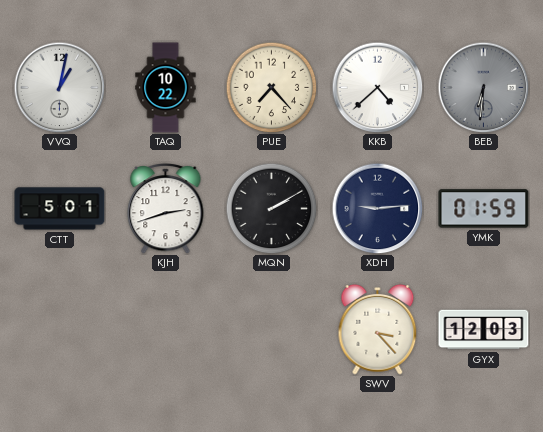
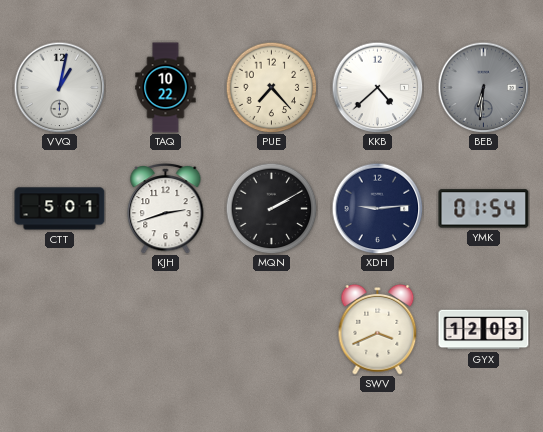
YMK: 01:59 -> 01:54
SWV: 3:23 -> 3:41
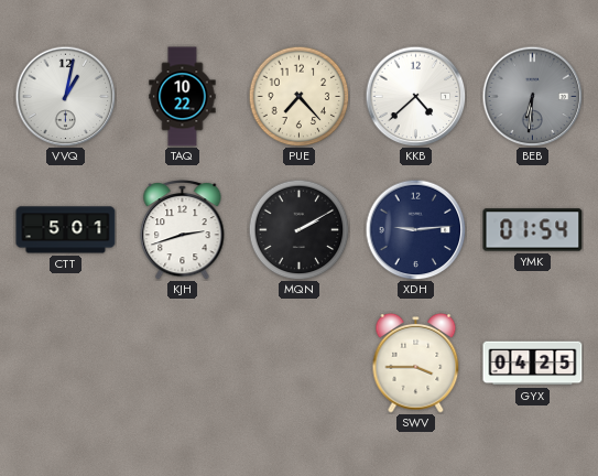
SWV: 3:41 -> 3:45
GYX: 12:03 -> 04:25
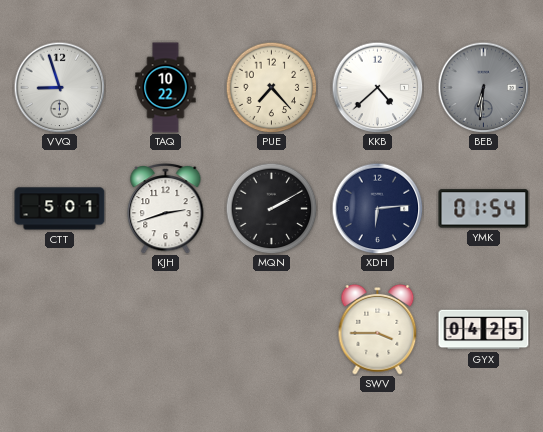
VVQ: 1:02 -> 8:57
XDH: 9:14 -> 6:14
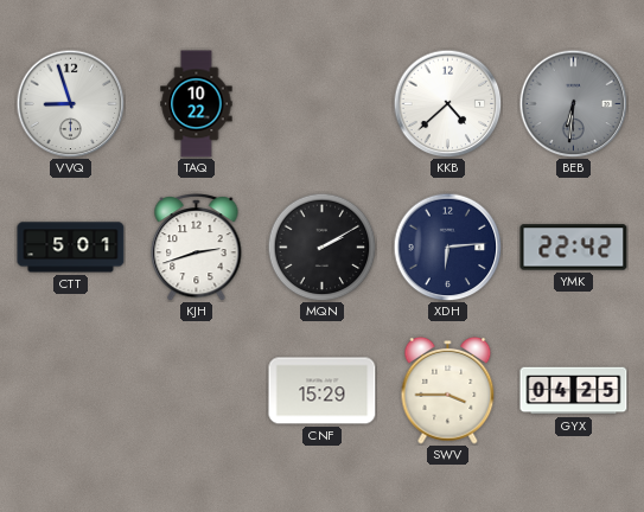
PUE: 7:23 -> none
YMK: 01:54 -> 22:42
CNF: none -> 15:29
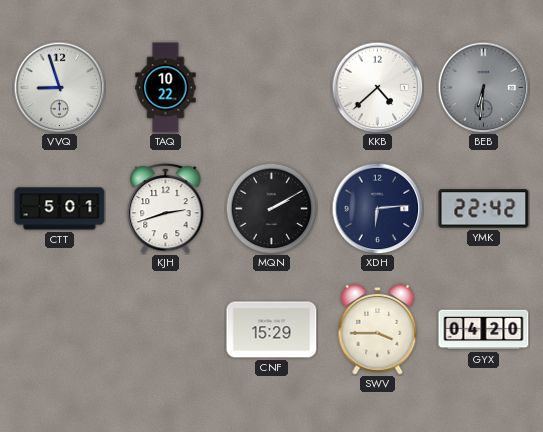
GYX: 04:25 -> 04:20
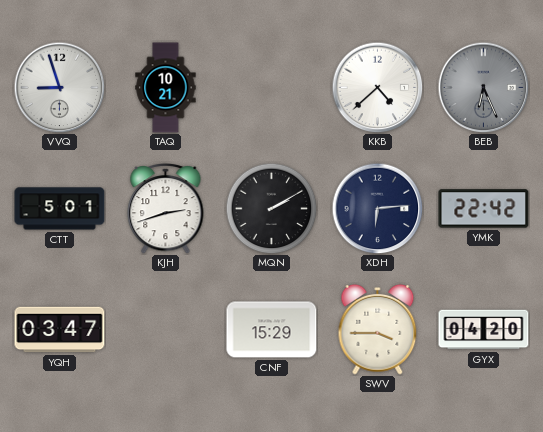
TAQ: 10:22 -> 10:21
BEB: 6:31 -> 6:26
YQH: none -> 03:47
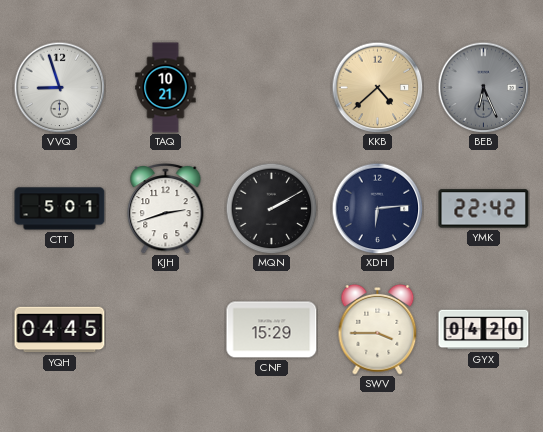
KKB dial: white -> champagne
YQH: 03:47 -> 04:45
